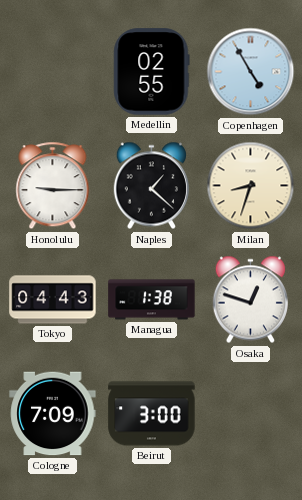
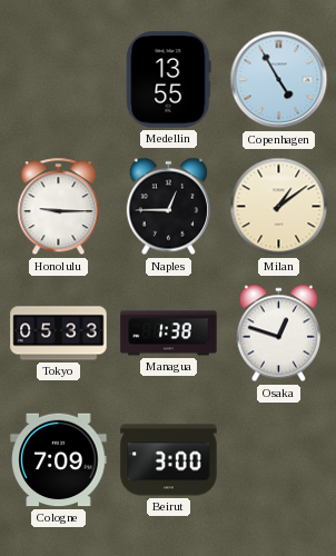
Medellin: 02:55 -> 13:55
Naples: 1:22 -> 12:45
Milan: 8:33 -> 1:09
Tokyo: 04:43 -> 05:33
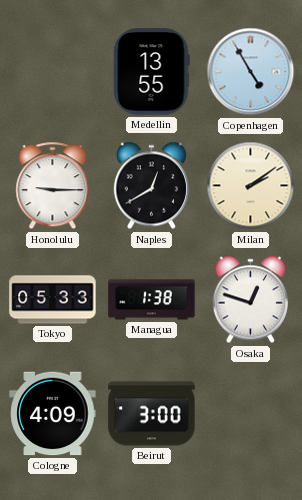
Naples: 12:45 -> 12:40
Milan: 1:09 -> 2:09
Cologne: 7:09 -> 4:09
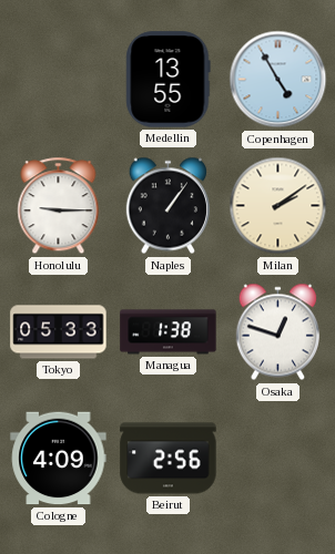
Naples: 12:40 -> 1:06
Beirut: 3:00 -> 2:56
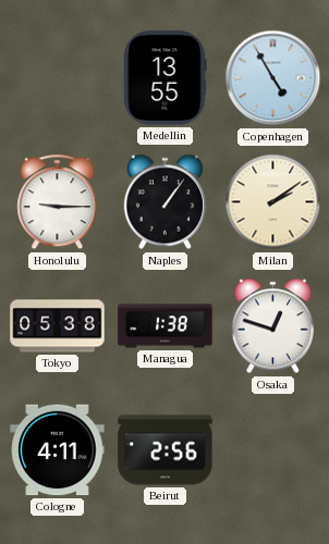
Tokyo: 05:33 -> 05:38
Cologne: 4:09 -> 4:11
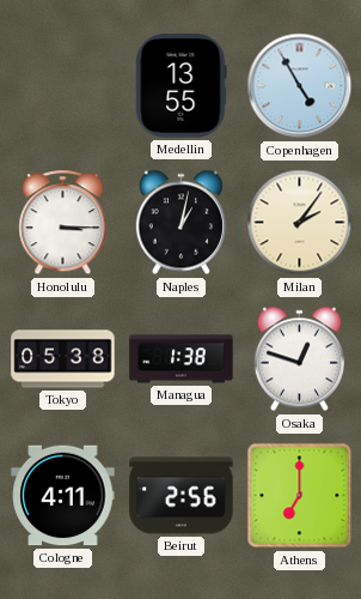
Honolulu: 9:15 -> 3:15
Naples: 1:06 -> 1:02
Milan: 2:09 -> 2:06
Athens: none -> 7:00
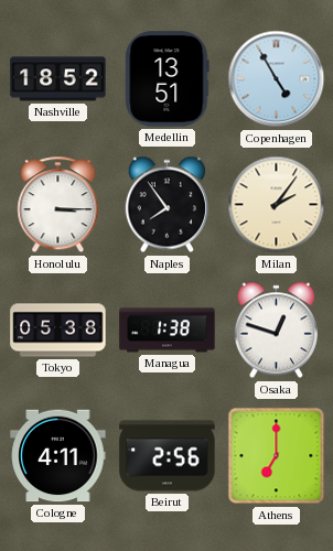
Nashville: none -> 18:52
Medellin: 13:55 -> 13:51
Naples: 1:02 -> 7:54
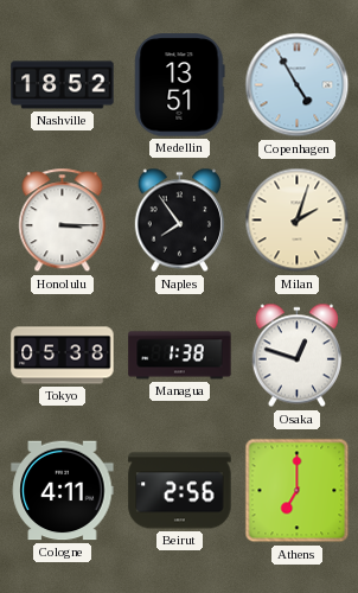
Milan: 2:06 -> 2:03
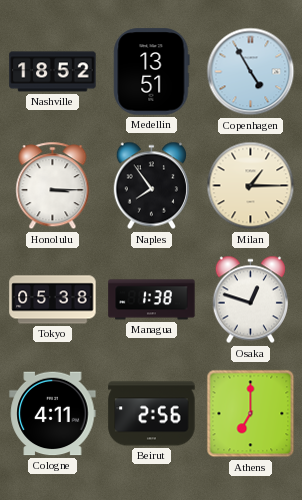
Milan: 2:03 -> 1:15
